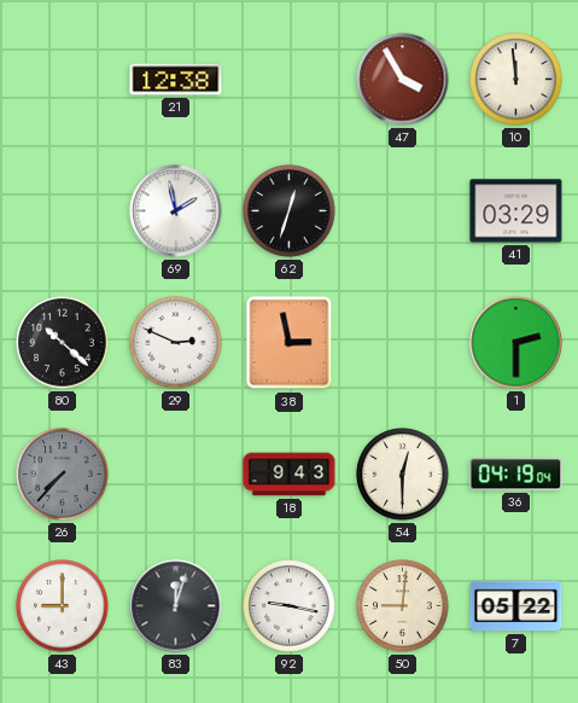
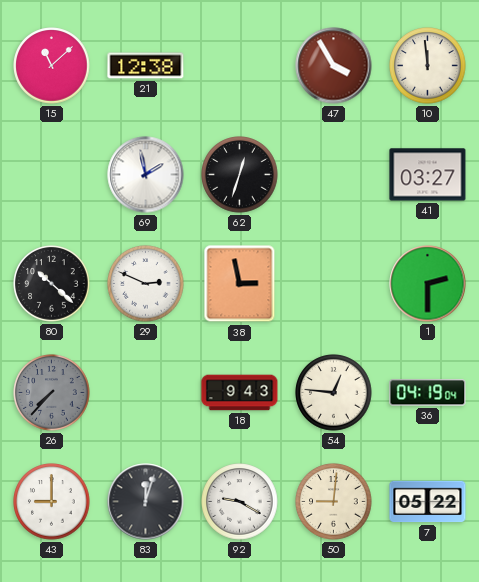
15: none -> 11:08
41: 03:29 -> 03:27
54: 12:30 -> 12:46
92: 9:17 -> 9:20
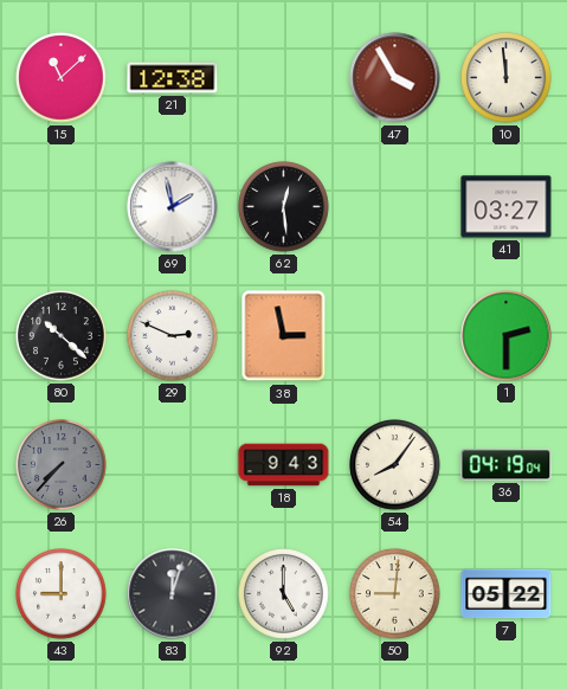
62: 12:33 -> 12:29
54: 12:46 -> 8:06
92: 9:20 -> 5:00
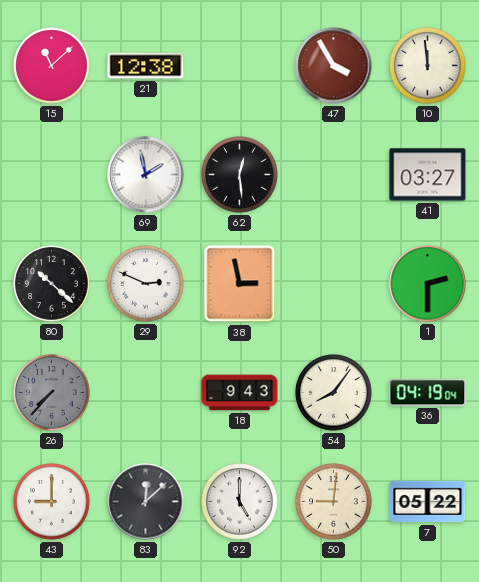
83: 12:03 -> 12:08
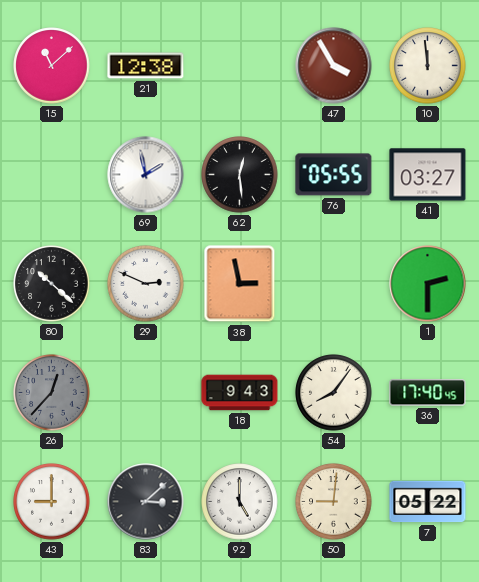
76: none -> 05:55
26: 7:37 -> 12:37
36: 04:19 -> 17:40
83: 12:08 -> 3:08
